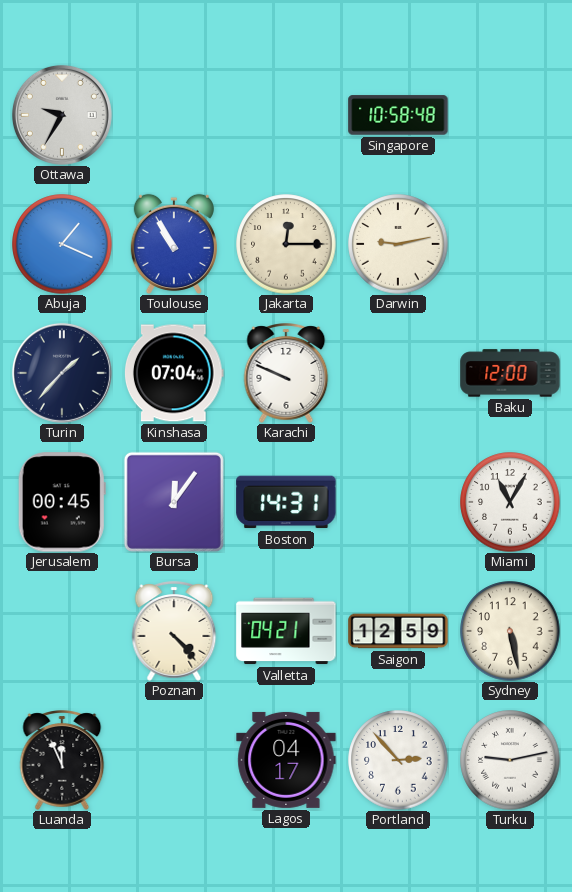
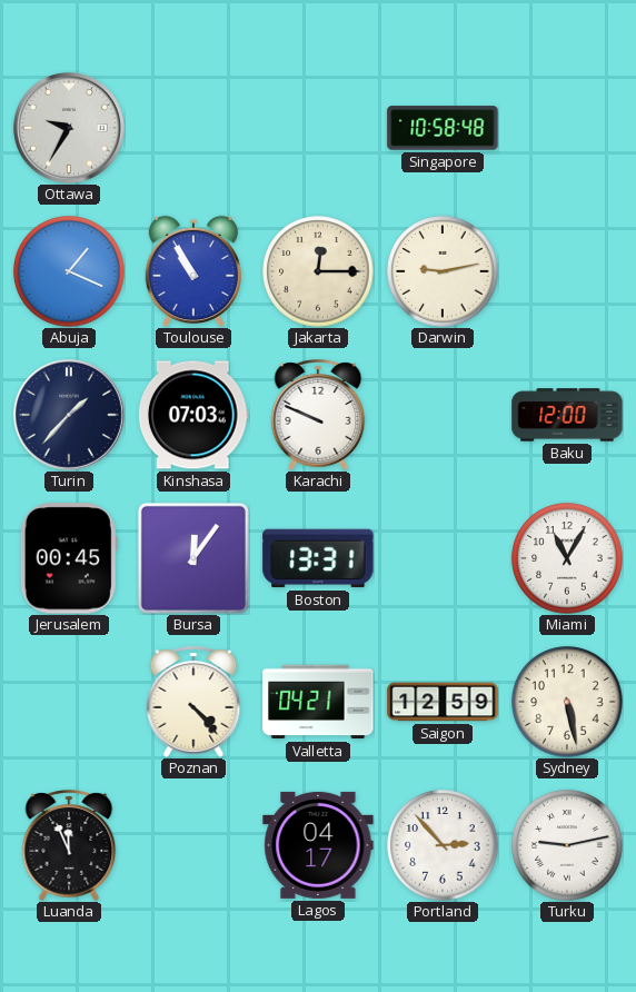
Kinshasa: 07:04 -> 07:03
Boston: 14:31 -> 13:31
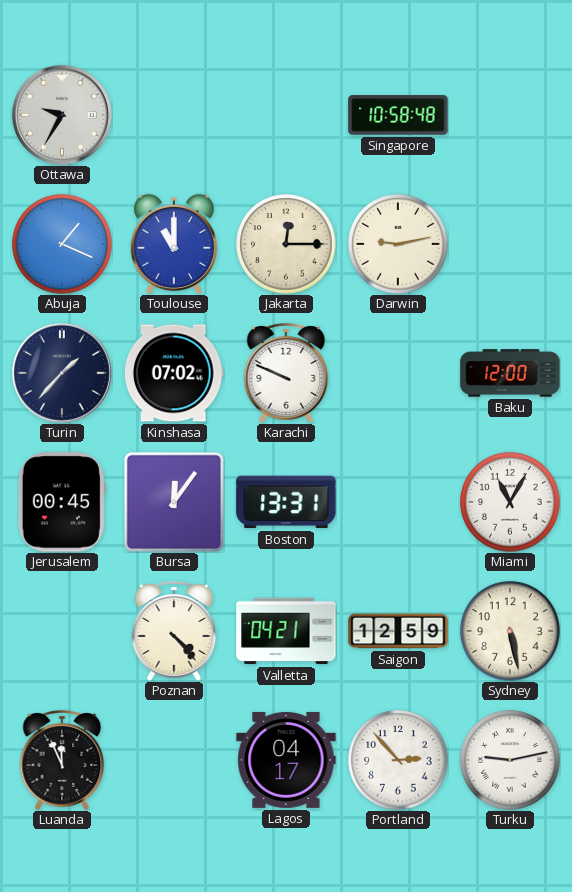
Toulouse: 10:55 -> 11:00
Kinshasa: 07:03 -> 07:02
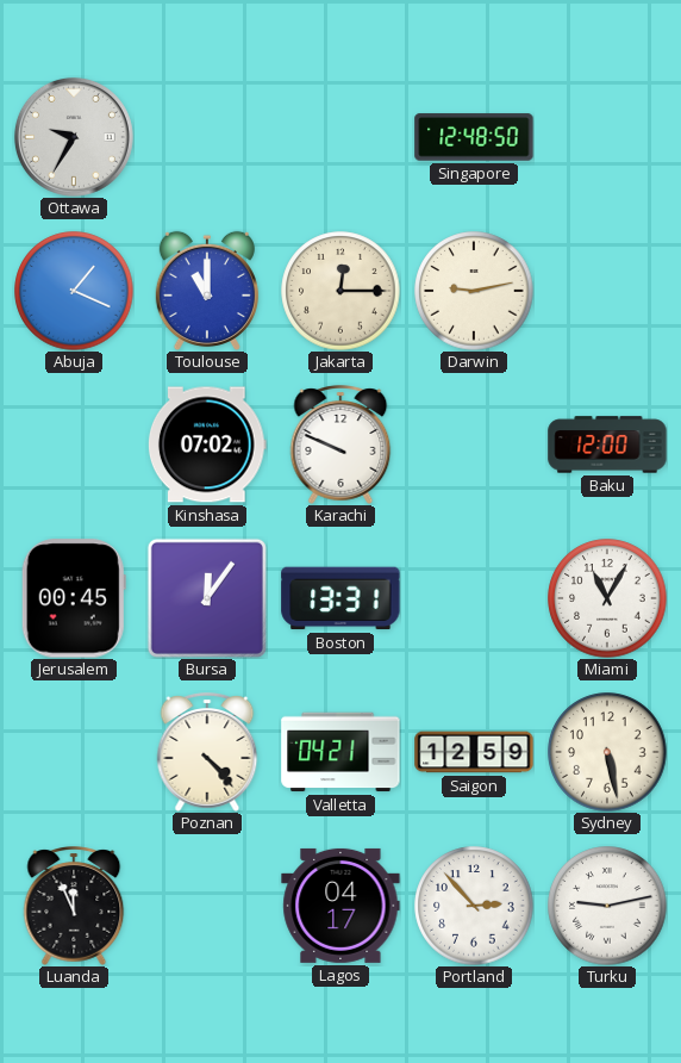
Singapore: 10:58 -> 12:48
Turin: 1:37 -> none
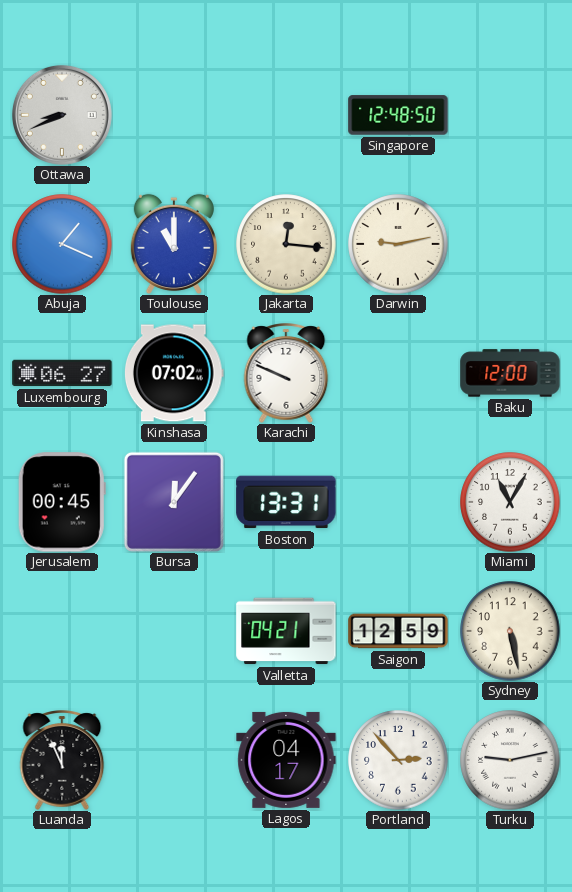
Ottawa: 9:35 -> 8:41
Jakarta: 12:15 -> 12:16
Luxembourg: none -> 06:27
Poznan: 4:23 -> none
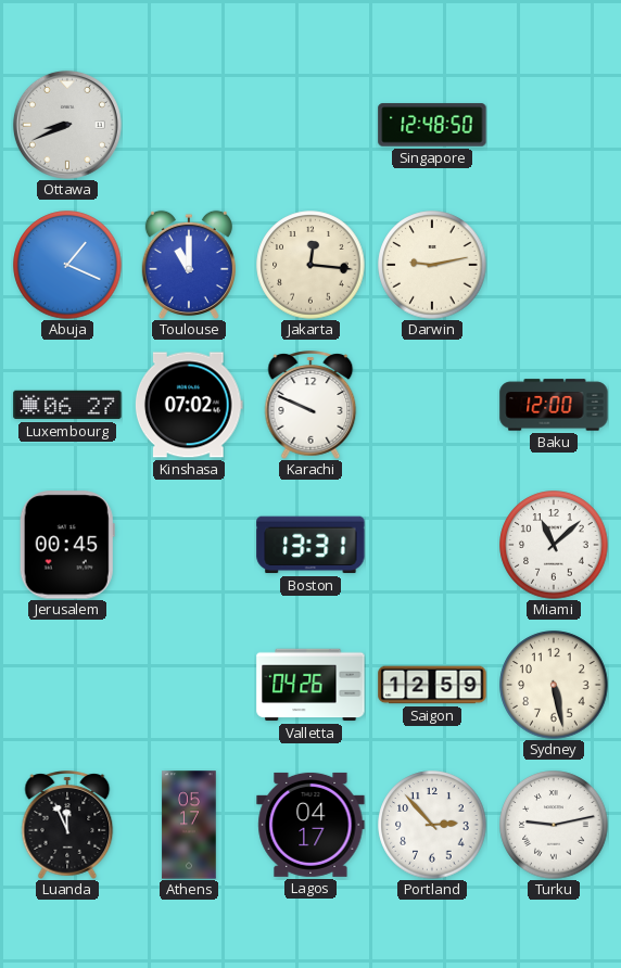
Bursa: 12:06 -> none
Miami: 11:05 -> 11:08
Valletta: 04:21 -> 04:26
Athens: none -> 05:17
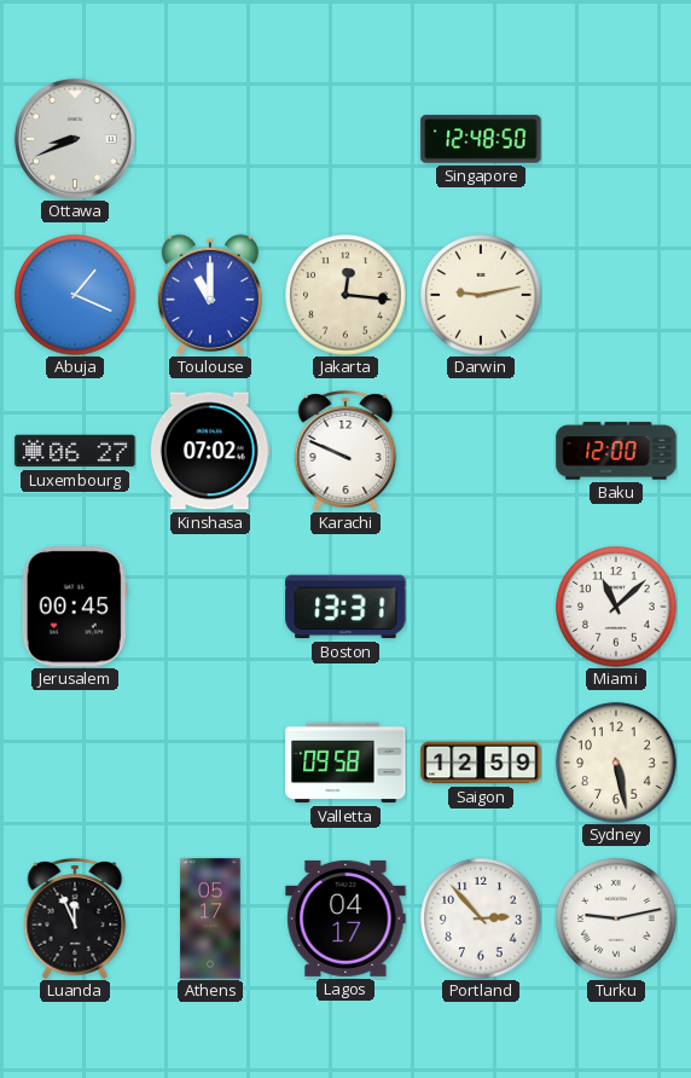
Valletta: 04:26 -> 09:58
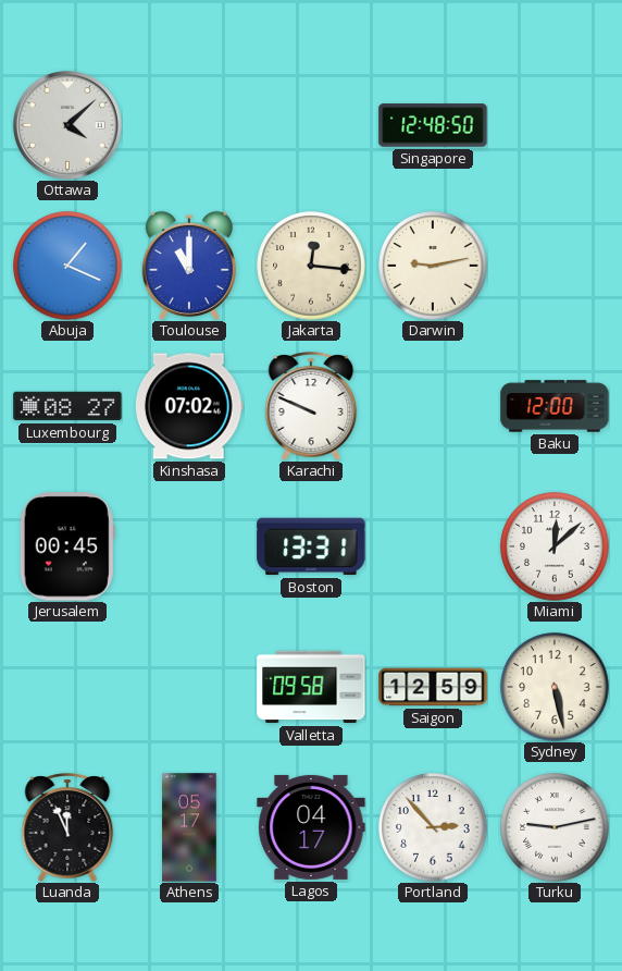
Ottawa: 8:41 -> 4:08
Luxembourg: 06:27 -> 08:27
Miami: 11:08 -> 12:08
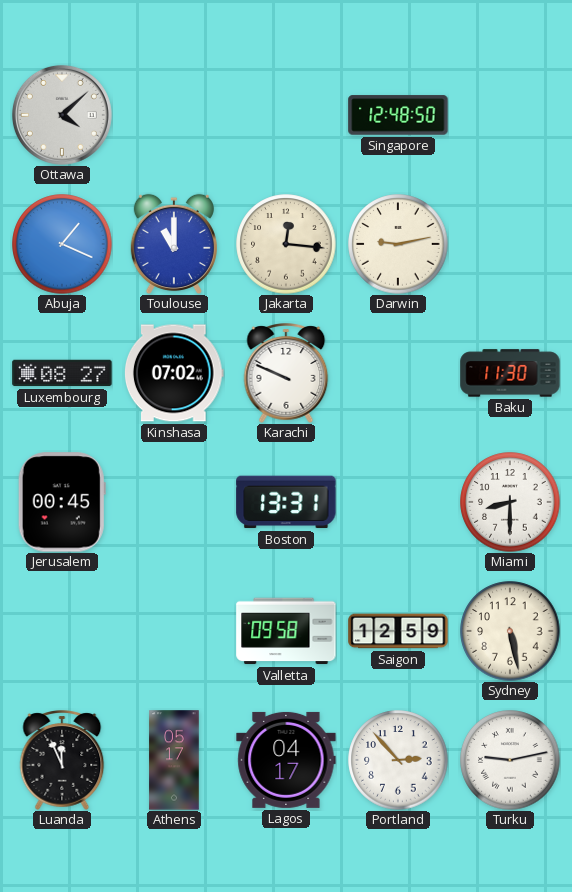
Baku: 12:00 -> 11:30
Miami: 12:08 -> 8:30
